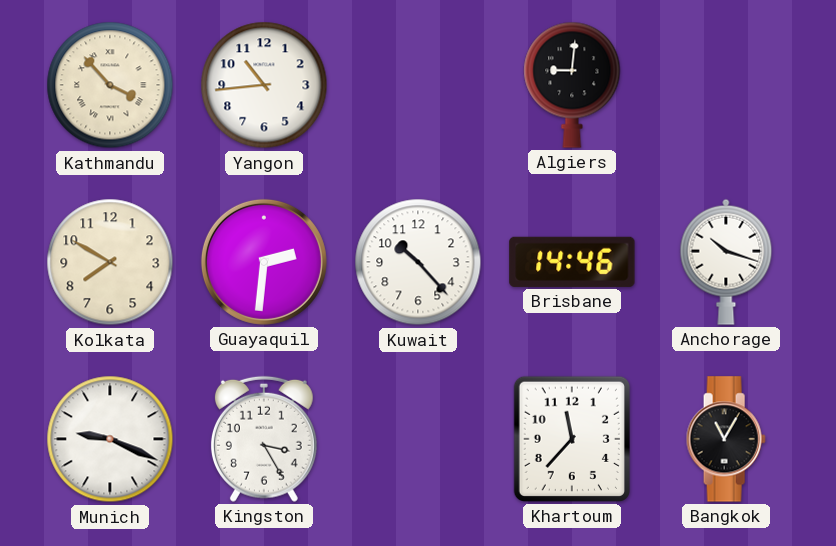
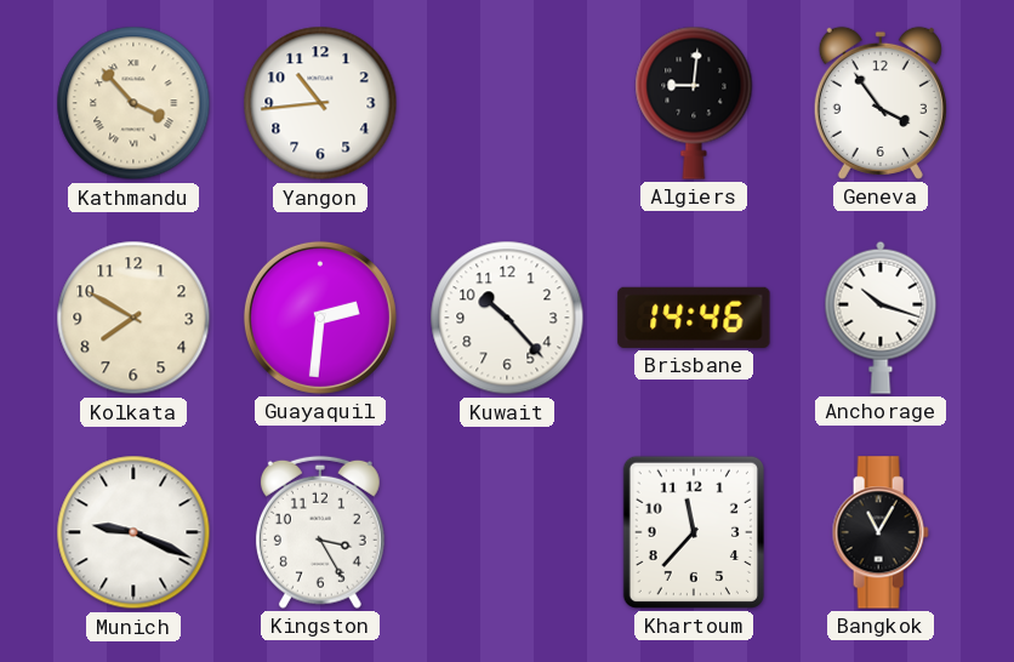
Geneva: none -> 3:54
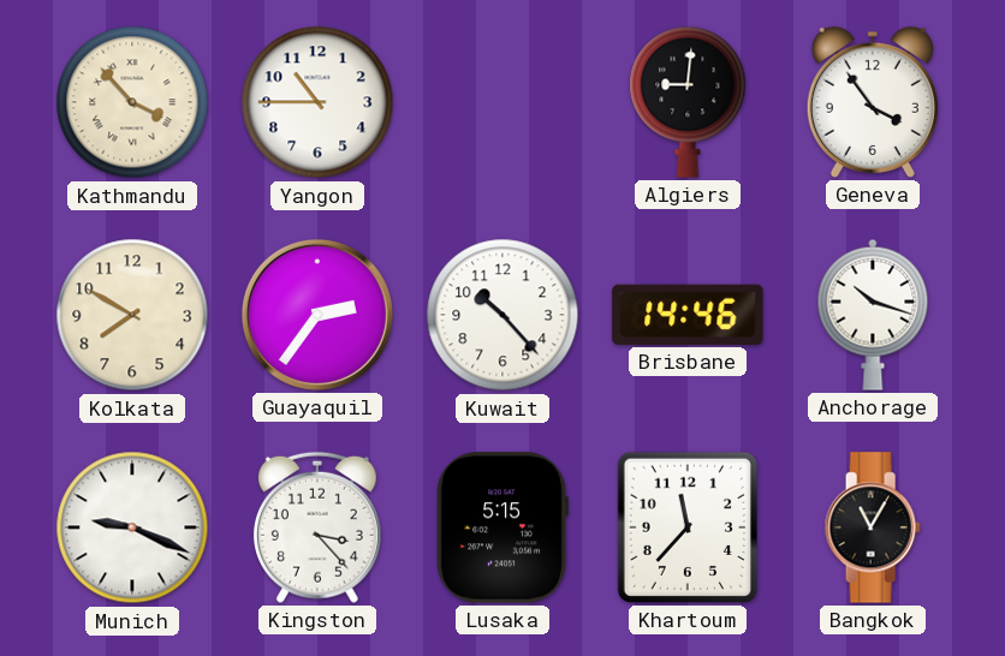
Yangon: 10:44 -> 10:45
Guayaquil: 2:31 -> 2:36
Kingston: 3:25 -> 3:23
Lusaka: none -> 5:15
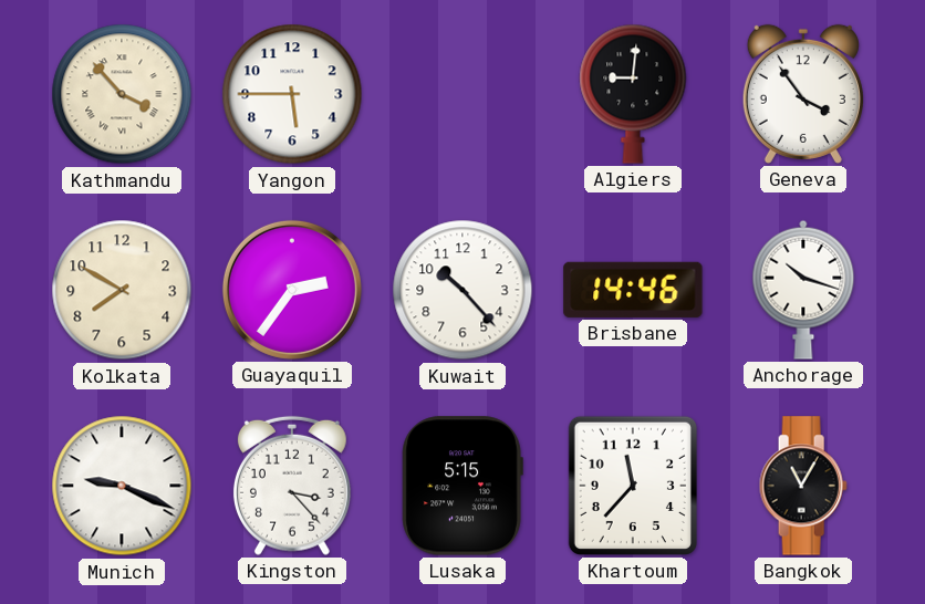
Yangon: 10:45 -> 5:45
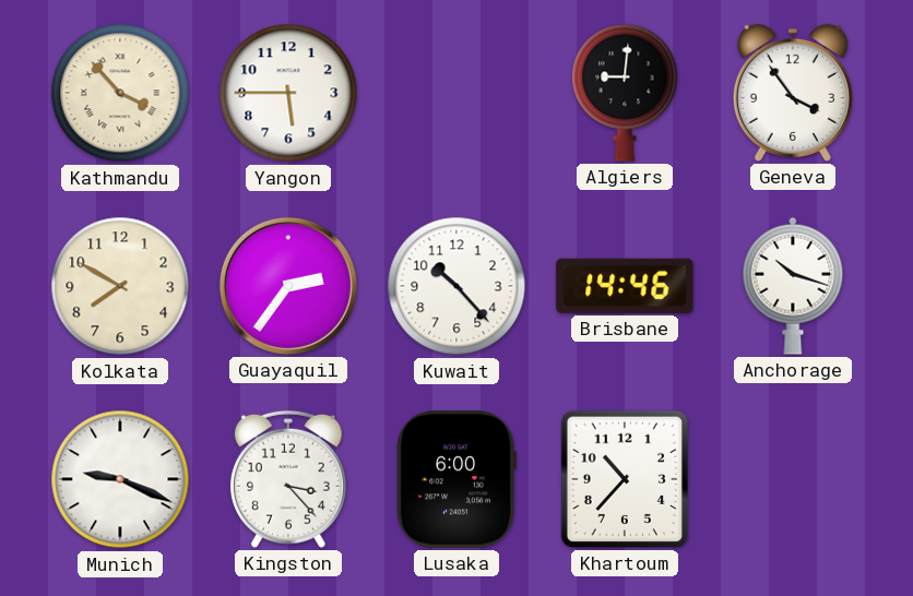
Lusaka: 5:15 -> 6:00
Khartoum: 11:37 -> 10:37
Bangkok: 11:05 -> none
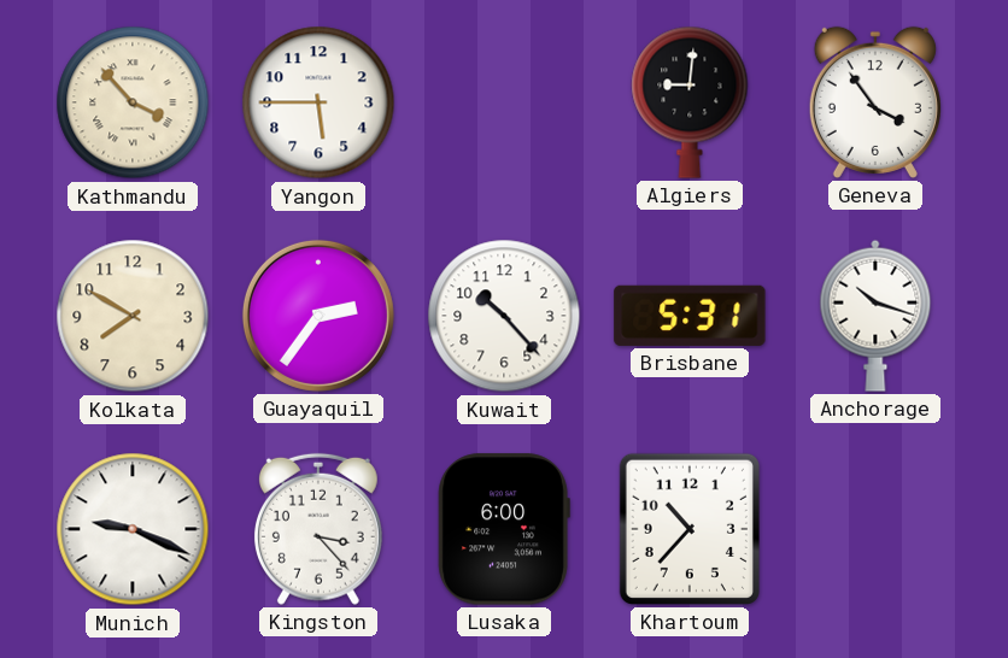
Brisbane: 14:46 -> 5:31
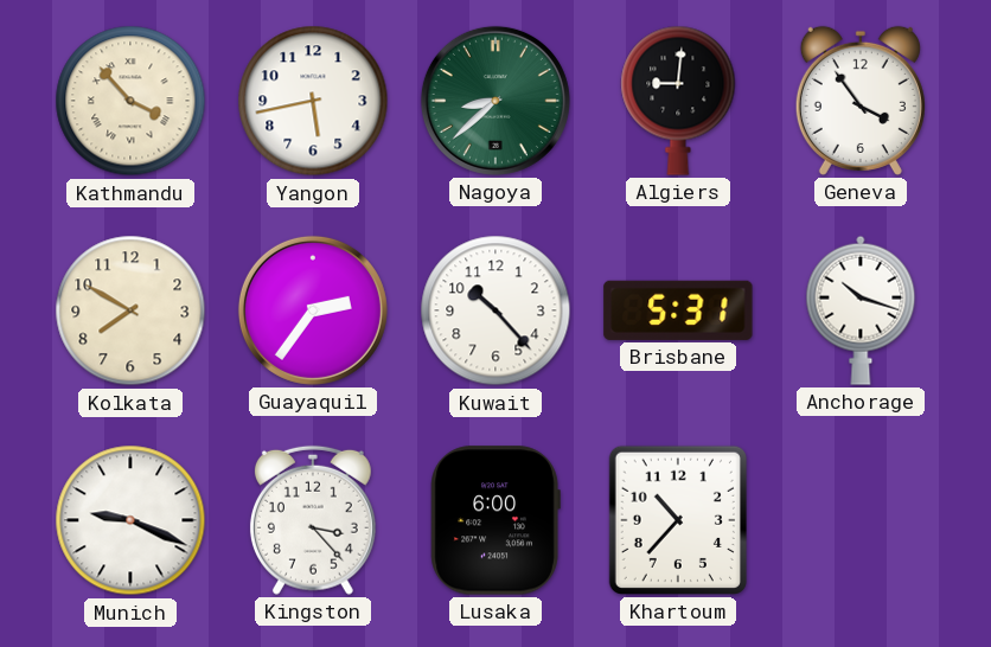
Yangon: 5:45 -> 5:43
Nagoya: none -> 8:38
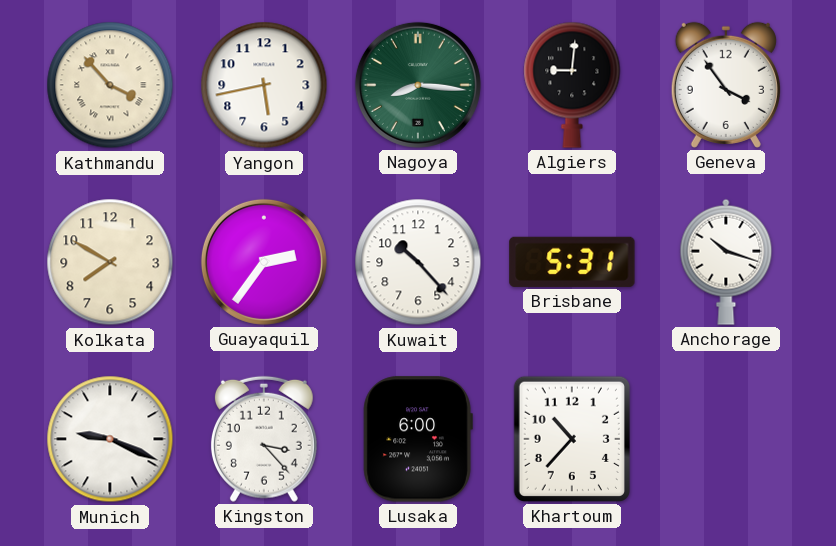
Nagoya: 8:38 -> 8:16
